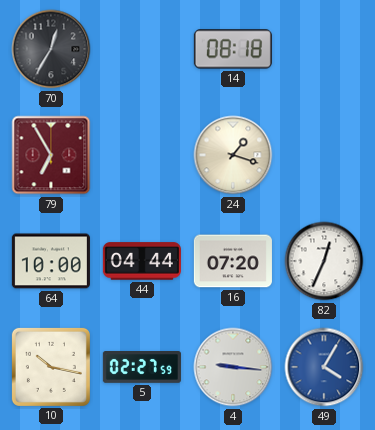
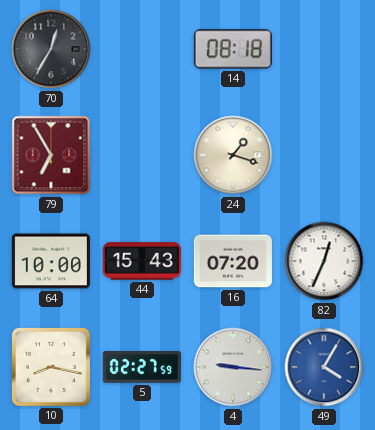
44: 04:44 -> 15:43
10: 10:17 -> 8:17
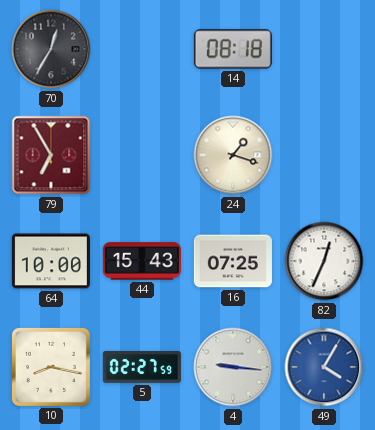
16: 07:20 -> 07:25
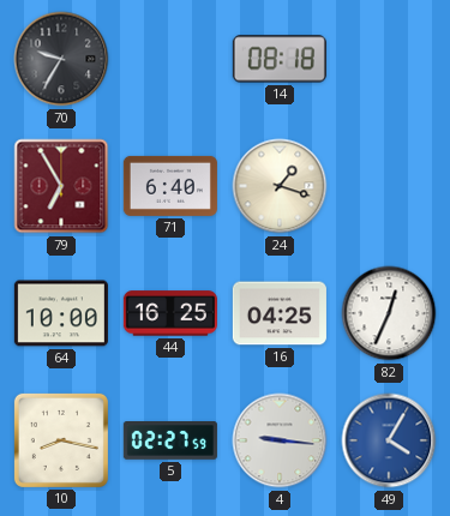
70: 12:35 -> 9:35
71: none -> 6:40
44: 15:43 -> 16:25
16: 07:25 -> 04:25
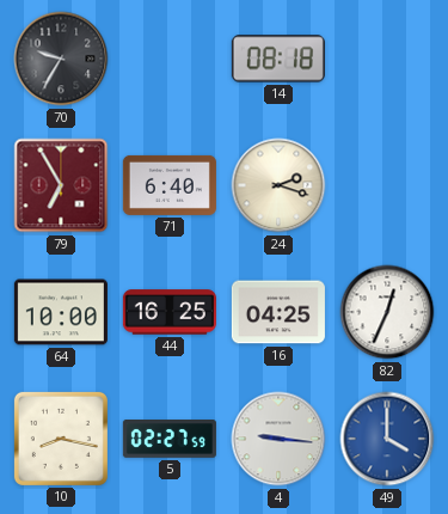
24: 1:18 -> 2:18
49: 4:05 -> 4:00
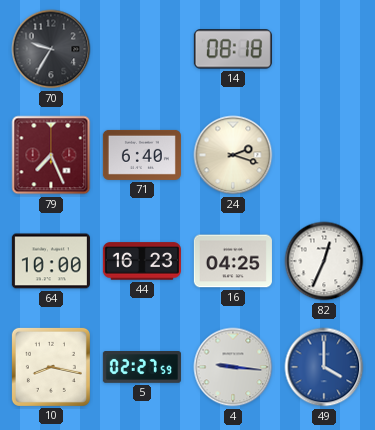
79: 6:55 -> 7:26
44: 16:25 -> 16:23
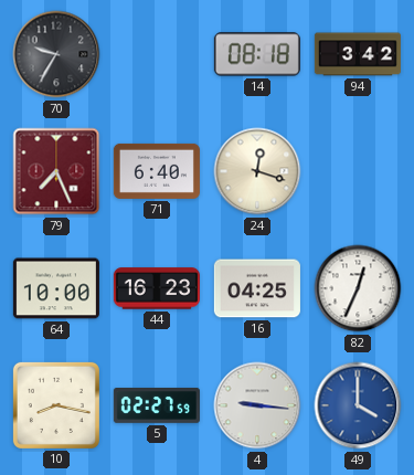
94: none -> 3:42
24: 2:18 -> 12:18
